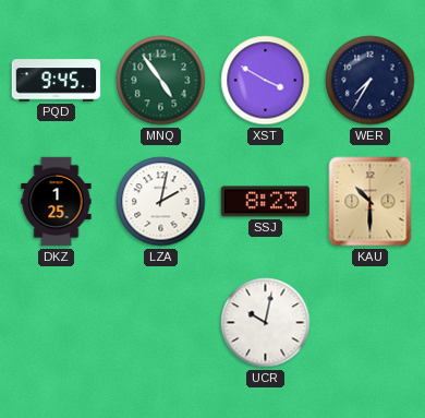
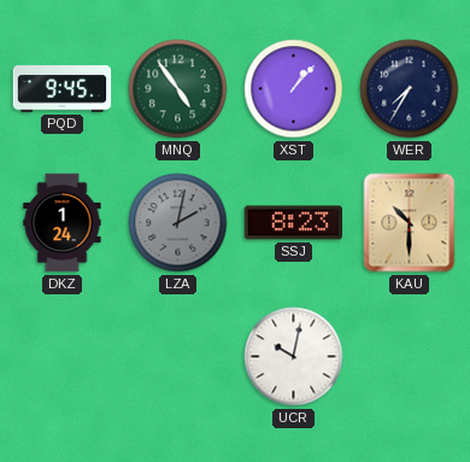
XST: 3:50 -> 1:07
DKZ: 1:25 -> 1:24
LZA dial: white -> grey
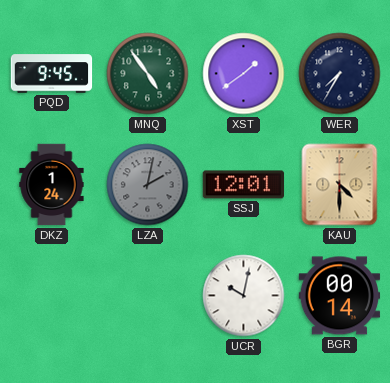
XST: 1:07 -> 1:39
SSJ: 8:23 -> 12:01
KAU: 10:30 -> 4:30
BGR: none -> 00:14
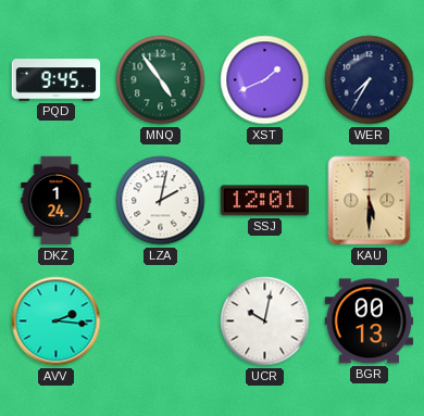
XST: 1:39 -> 1:41
LZA dial: grey -> white
KAU: 4:30 -> 5:30
AVV: none -> 2:16
BGR: 00:14 -> 00:13
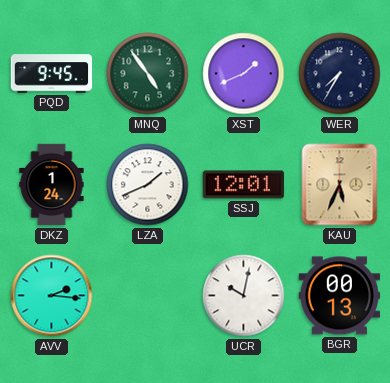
LZA: 2:02 -> 1:41
KAU: 5:30 -> 5:34
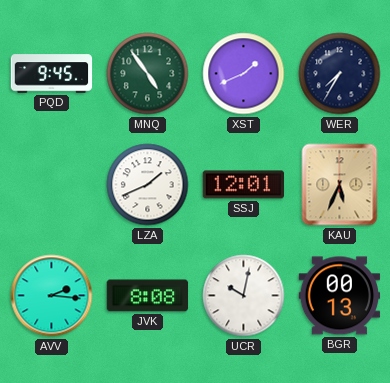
DKZ: 1:24 -> none
JVK: none -> 8:08
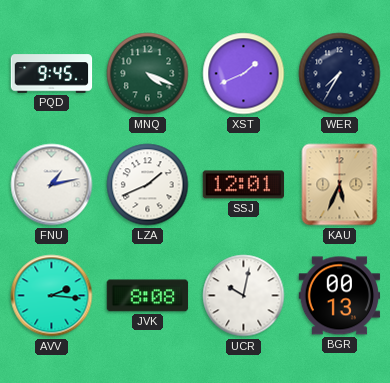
MNQ: 4:54 -> 4:19
FNU: none -> 1:13
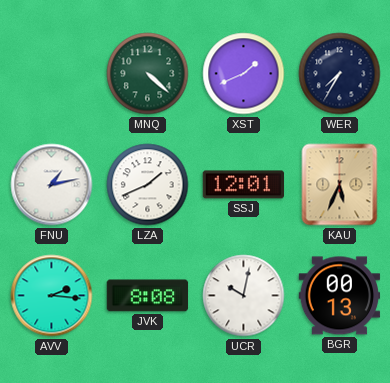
PQD: 9:45 -> none
MNQ: 4:19 -> 4:22
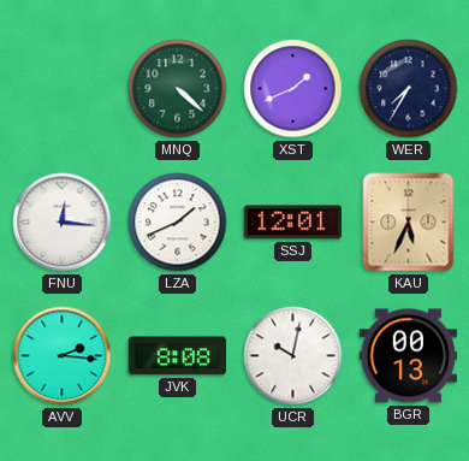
FNU: 1:13 -> 12:16
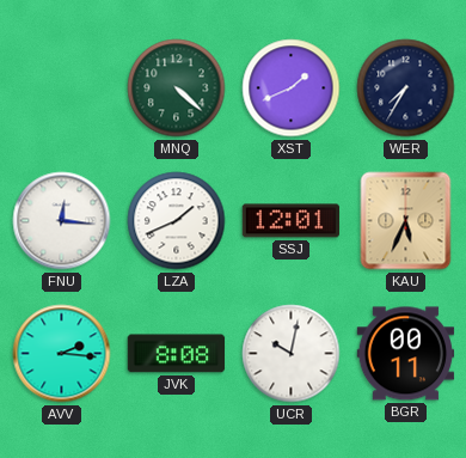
BGR: 00:13 -> 00:11
